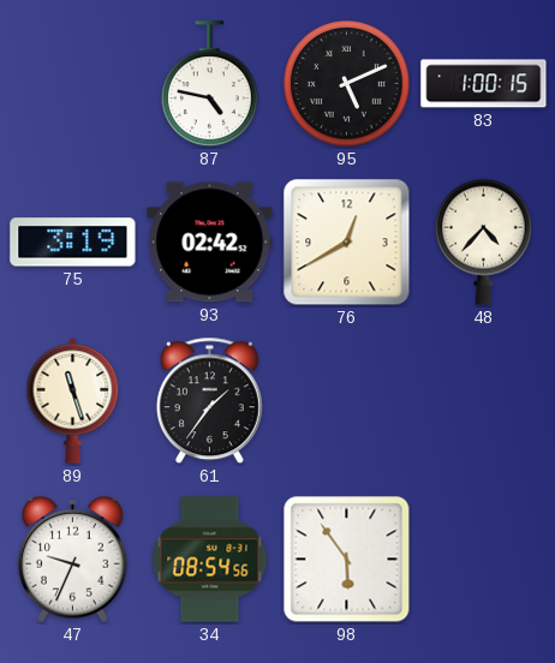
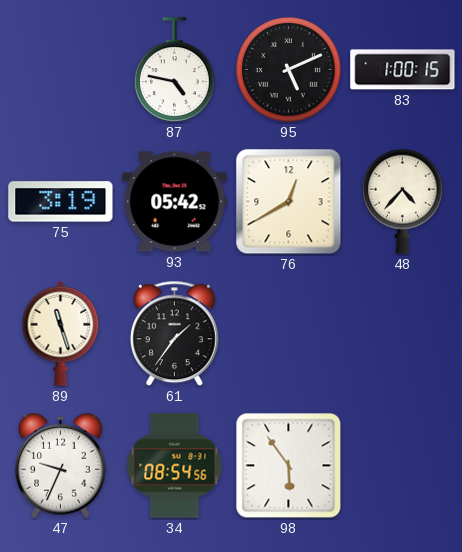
93: 02:42 -> 05:42
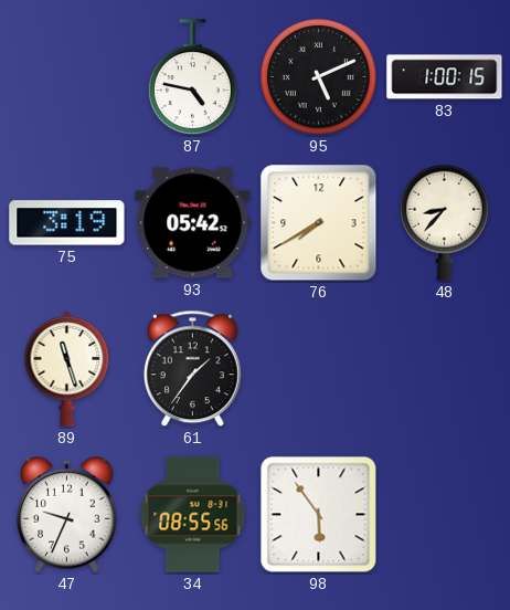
76: 12:40 -> 7:40
48: 4:37 -> 8:37
34: 08:54 -> 08:55
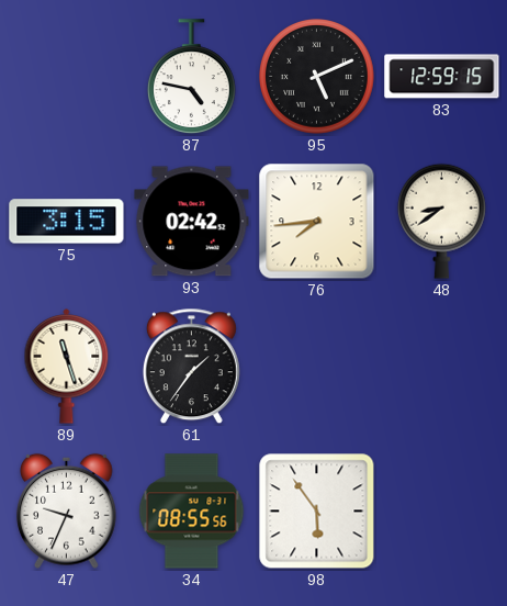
83: 1:00 -> 12:59
75: 3:19 -> 3:15
93: 05:42 -> 02:42
76: 7:40 -> 7:44
48: 8:37 -> 8:39
